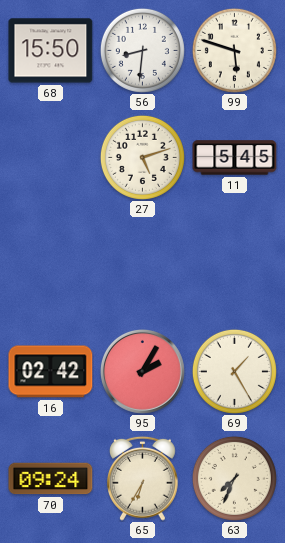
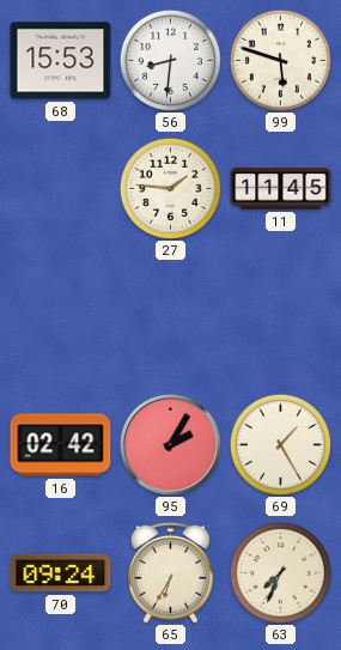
68: 15:50 -> 15:53
27: 5:12 -> 1:46
11: 5:45 -> 11:45
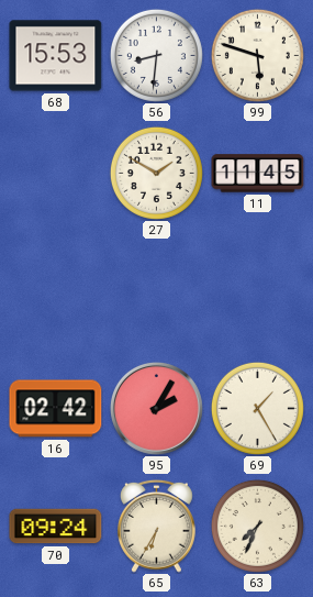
27: 1:46 -> 1:50
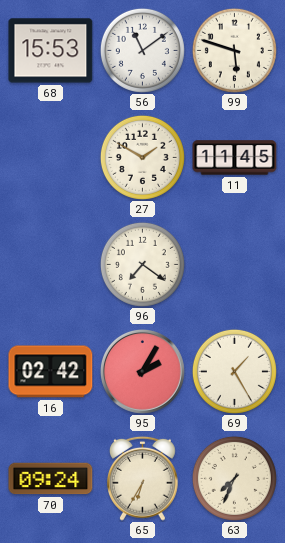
56: 8:31 -> 11:09
96: none -> 7:21
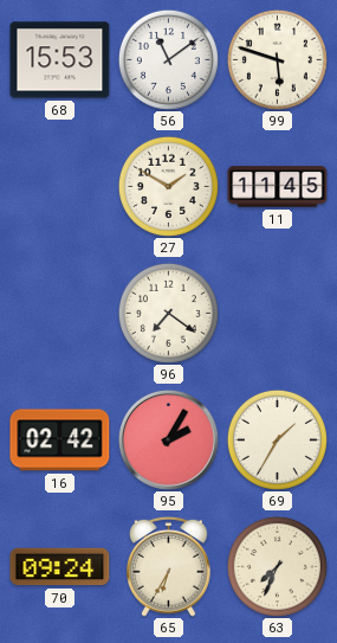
69: 1:25 -> 1:35
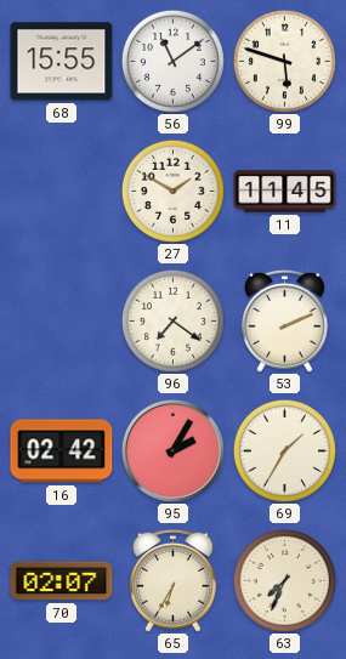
68: 15:53 -> 15:55
53: none -> 2:11
70: 09:24 -> 02:07
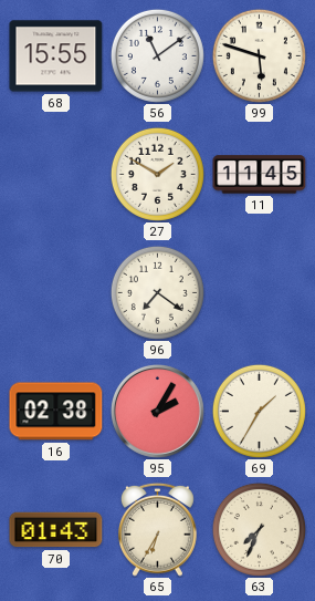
53: 2:11 -> none
16: 02:42 -> 02:38
70: 02:07 -> 01:43
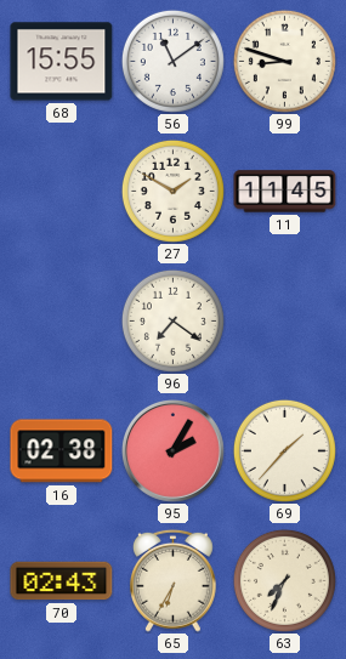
99: 5:48 -> 8:48
69: 1:35 -> 1:37
70: 01:43 -> 02:43
